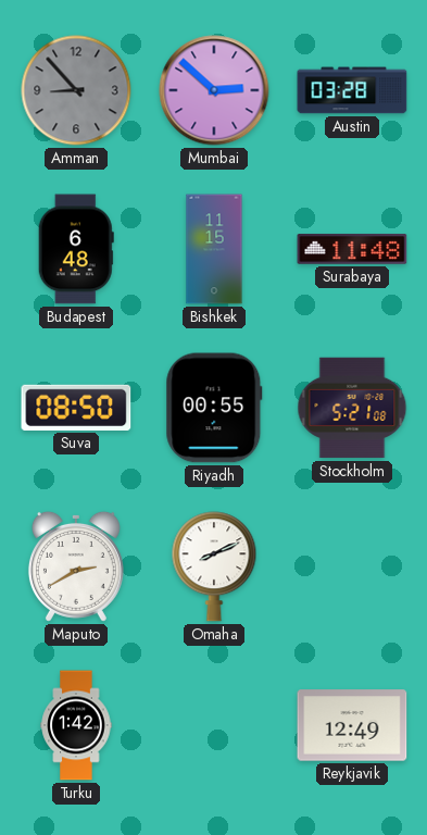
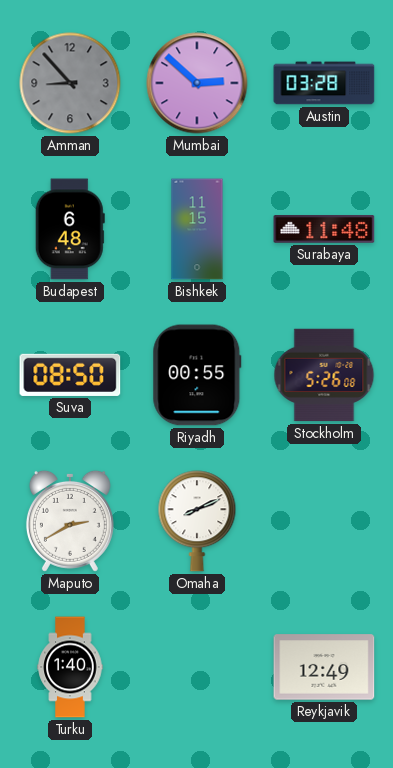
Stockholm: 5:21 -> 5:26
Turku: 1:42 -> 1:40
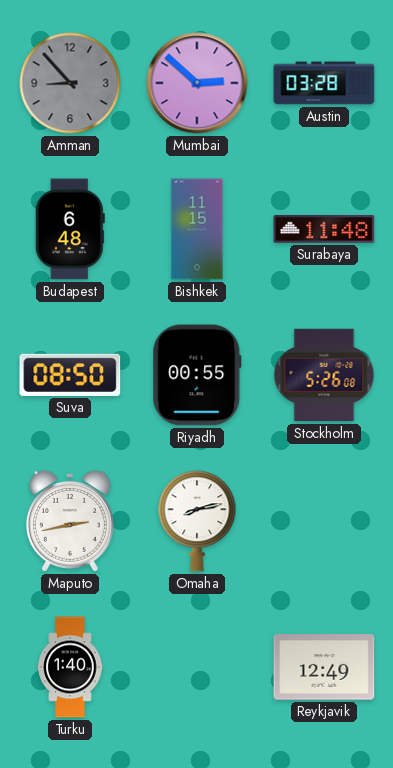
Maputo: 2:40 -> 2:43
Omaha: 8:11 -> 8:13
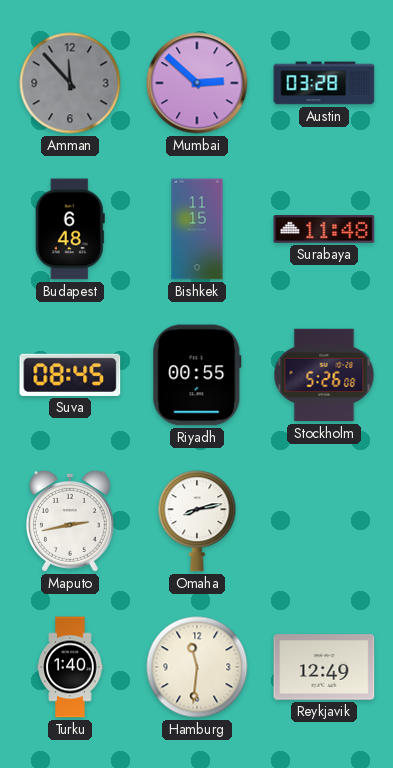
Amman: 8:53 -> 11:53
Suva: 08:50 -> 08:45
Hamburg: none -> 11:31
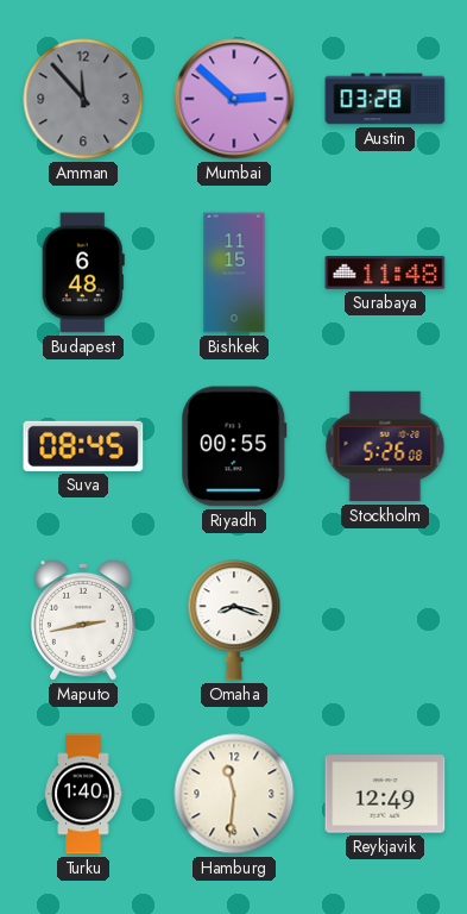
Omaha: 8:13 -> 8:18
